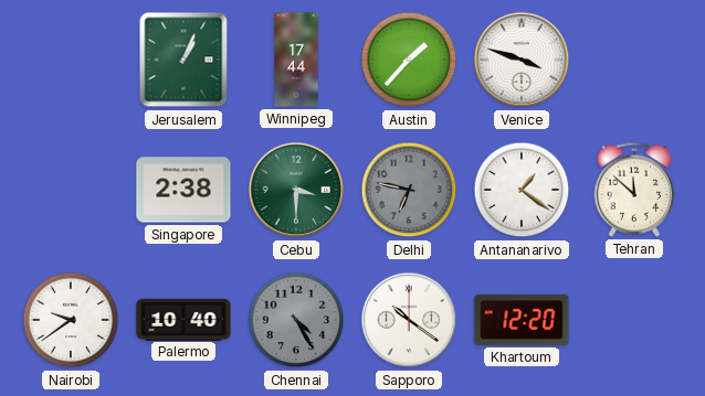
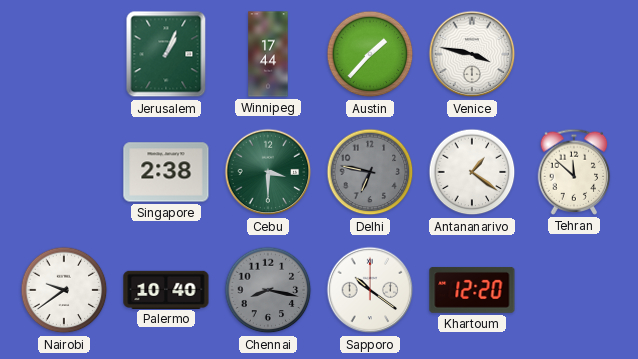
Venice: 3:48 -> 3:47
Chennai: 4:25 -> 8:17
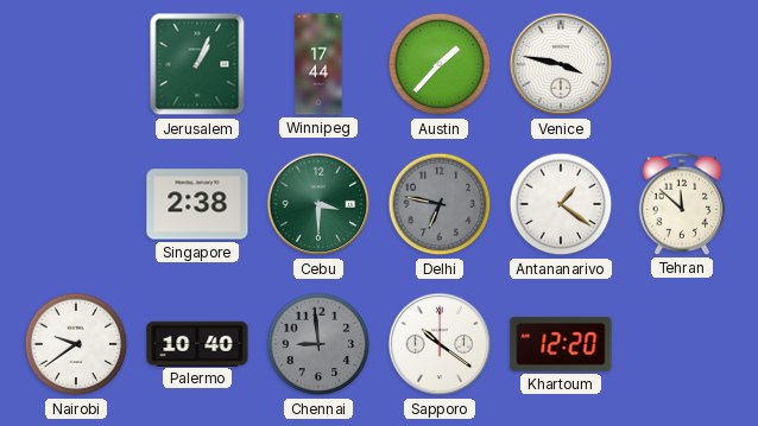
Chennai: 8:17 -> 8:59
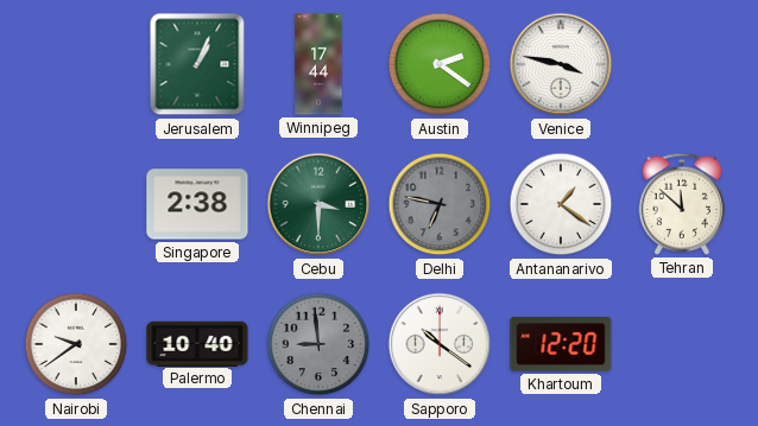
Austin: 1:37 -> 2:21
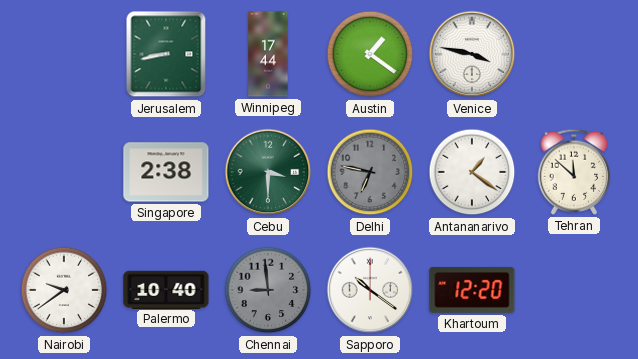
Jerusalem: 1:04 -> 8:43
Austin: 2:21 -> 1:21
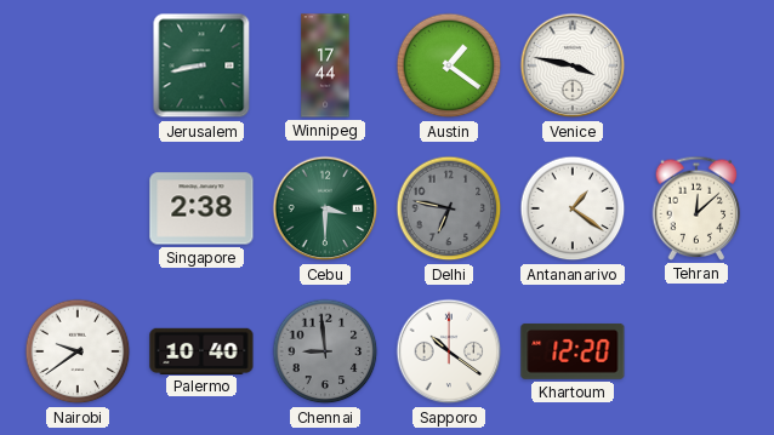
Tehran: 11:52 -> 12:08
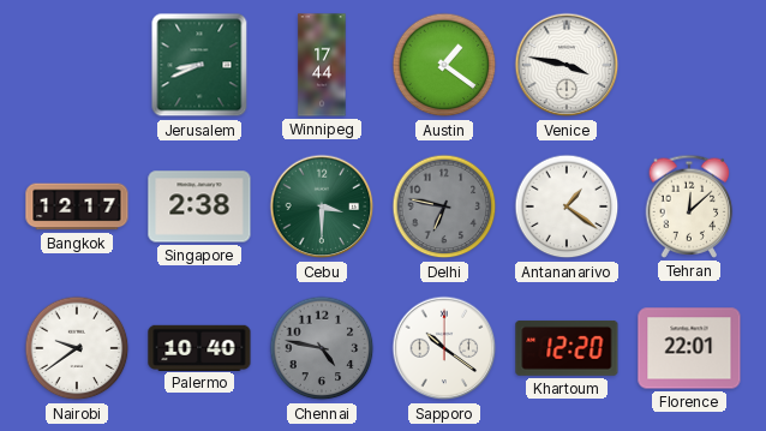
Jerusalem: 8:43 -> 8:41
Bangkok: none -> 12:17
Chennai: 8:59 -> 4:47
Florence: none -> 22:01
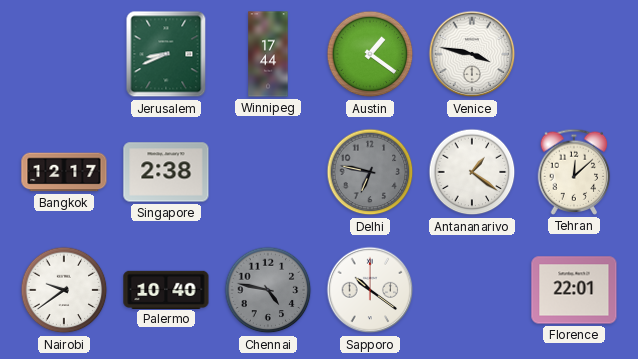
Cebu: 3:30 -> none
Khartoum: 12:20 -> none
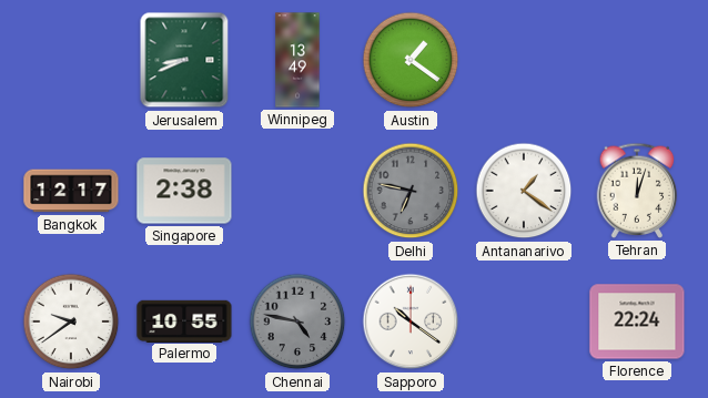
Winnipeg: 17:44 -> 13:49
Venice: 3:47 -> none
Tehran: 12:08 -> 12:03
Palermo: 10:40 -> 10:55
Florence: 22:01 -> 22:24
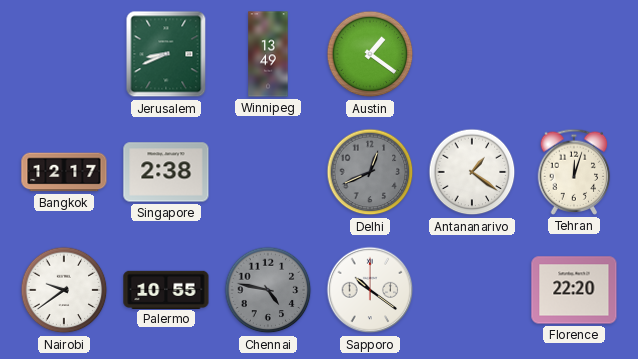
Delhi: 6:47 -> 12:41
Florence: 22:24 -> 22:20
